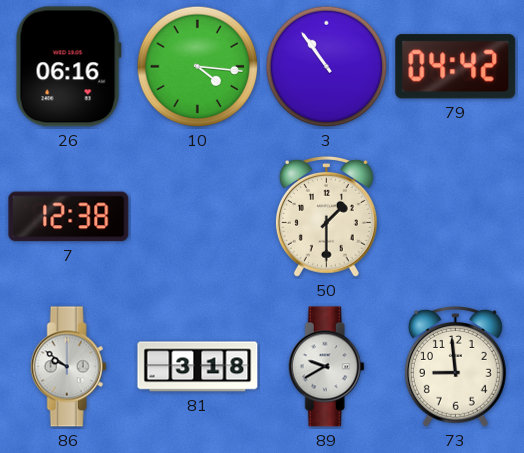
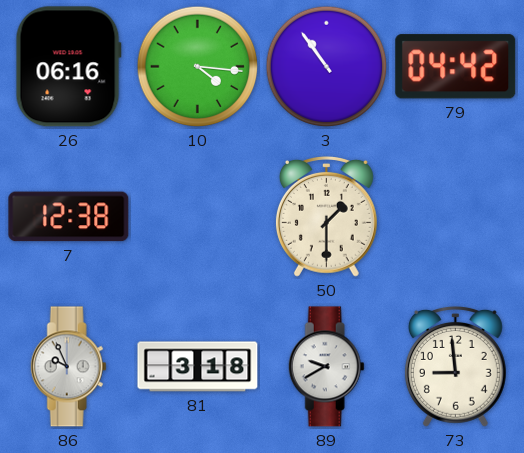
86: 9:51 -> 9:56
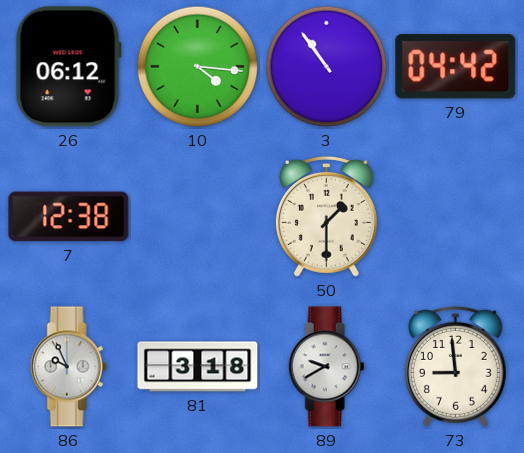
26: 06:16 -> 06:12
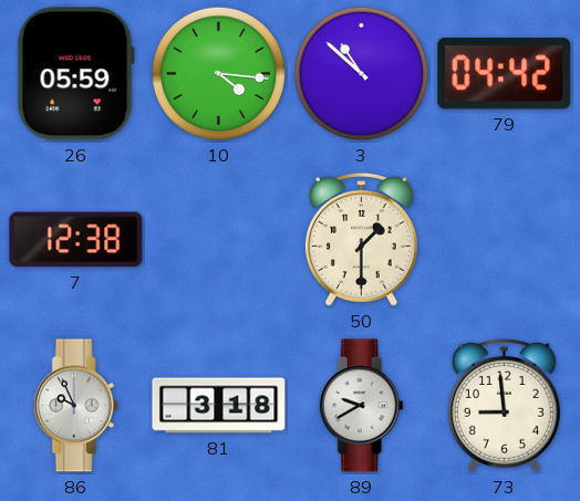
26: 06:12 -> 05:59
3: 10:54 -> 10:52
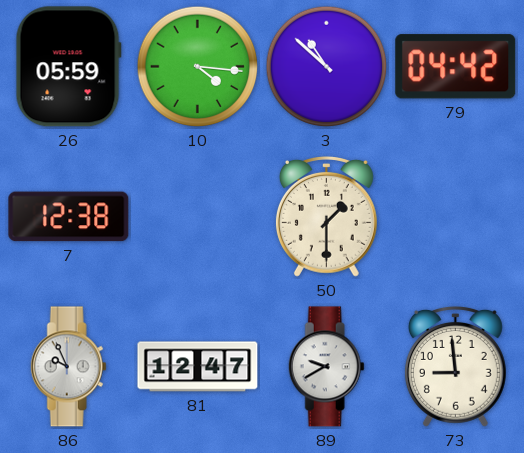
81: 3:18 -> 12:47
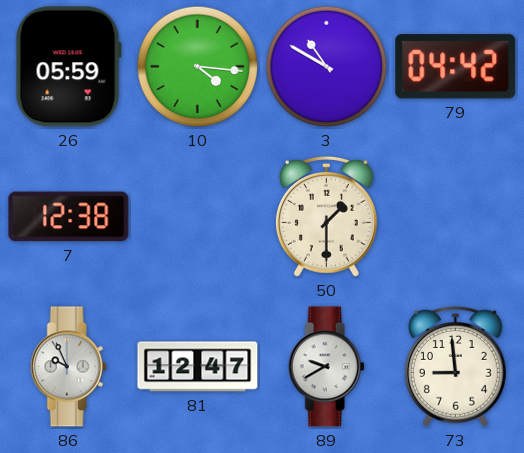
3: 10:52 -> 10:50
